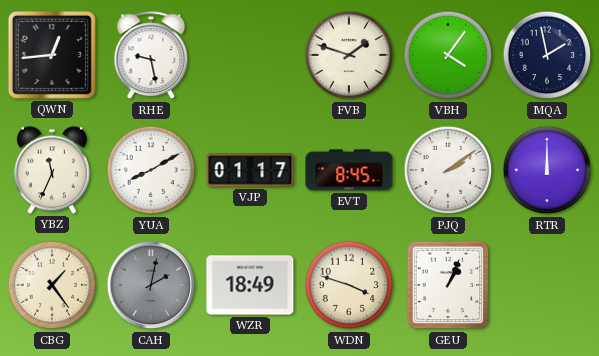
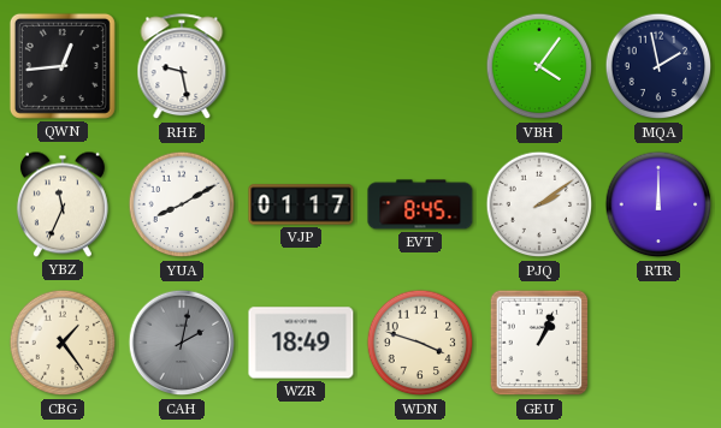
FVB: 1:48 -> none
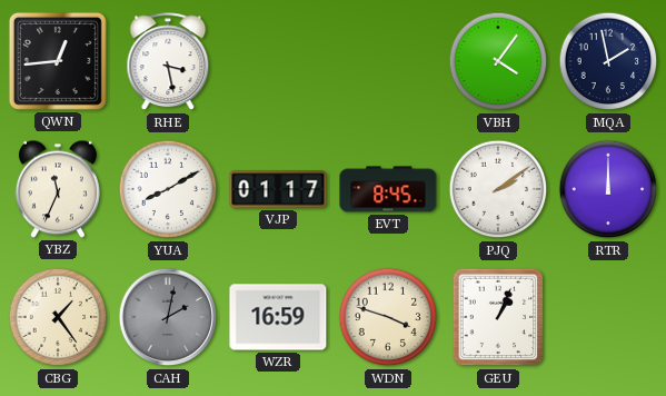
RHE: 9:28 -> 3:28
WZR: 18:49 -> 16:59
